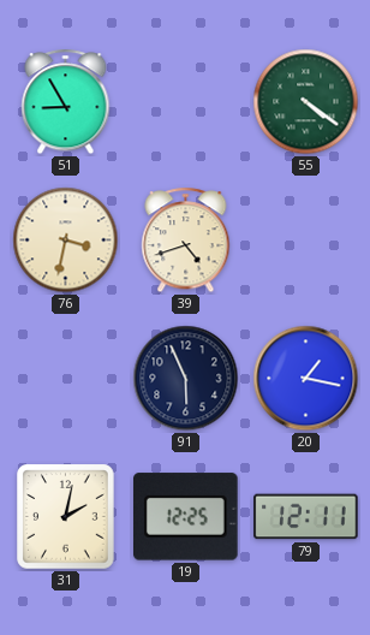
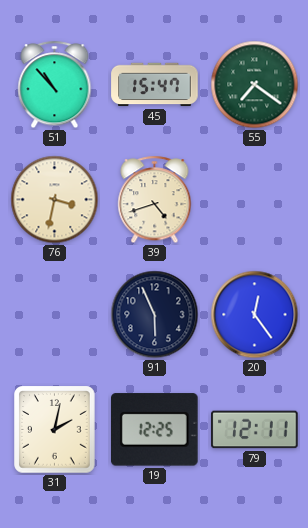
51: 8:55 -> 10:53
45: none -> 15:47
55: 4:21 -> 7:21
20: 1:17 -> 12:24
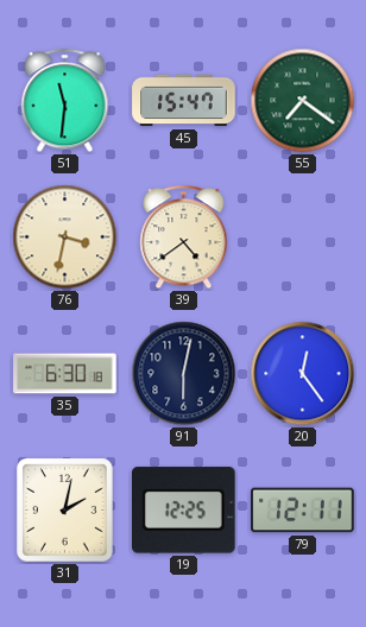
51: 10:53 -> 11:31
39: 4:42 -> 4:39
35: none -> 6:30
91: 5:56 -> 6:02
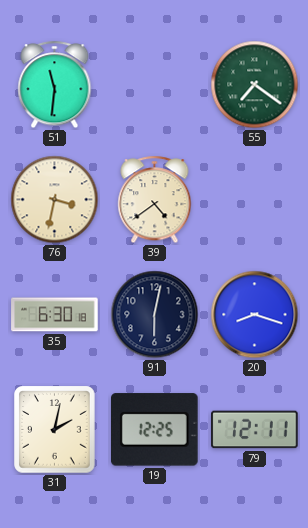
45: 15:47 -> none
20: 12:24 -> 8:18
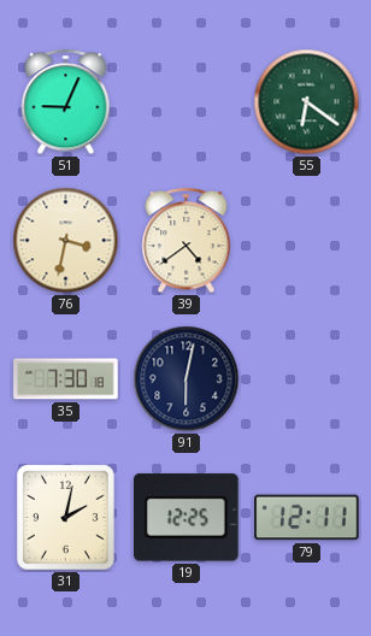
51: 11:31 -> 9:04
55: 7:21 -> 6:21
35: 6:30 -> 7:30
20: 8:18 -> none
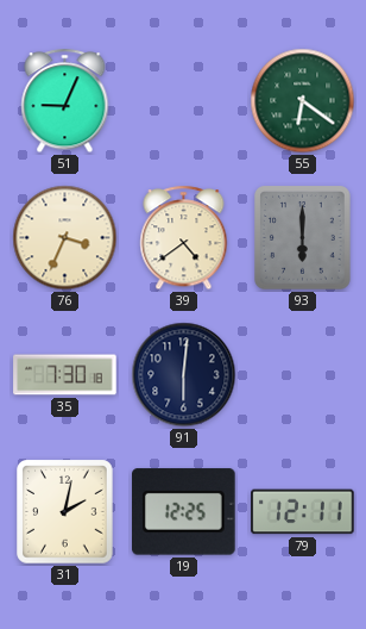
76: 3:32 -> 3:34
93: none -> 6:00
91: 6:02 -> 6:01
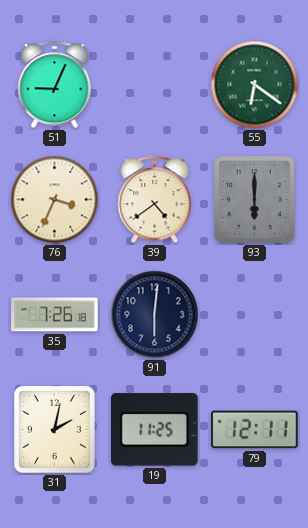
35: 7:30 -> 7:26
19: 12:25 -> 11:25
